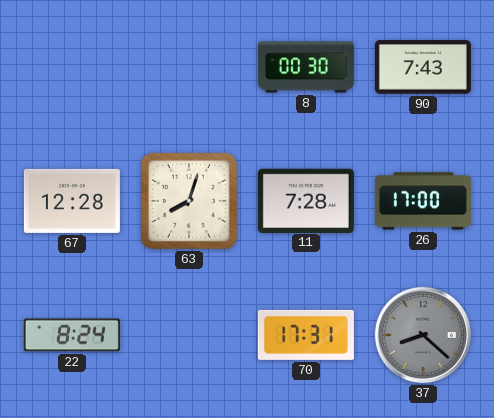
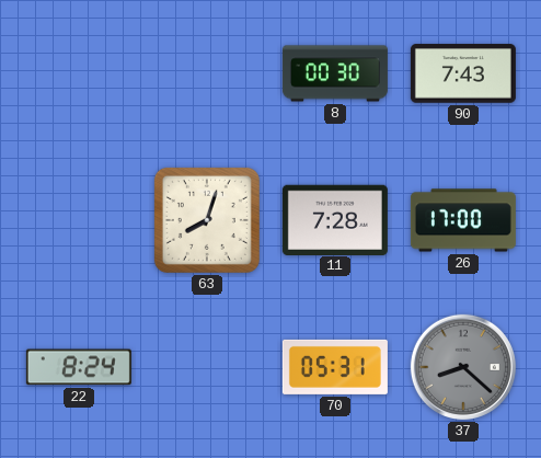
67: 12:28 -> none
70: 17:31 -> 05:31
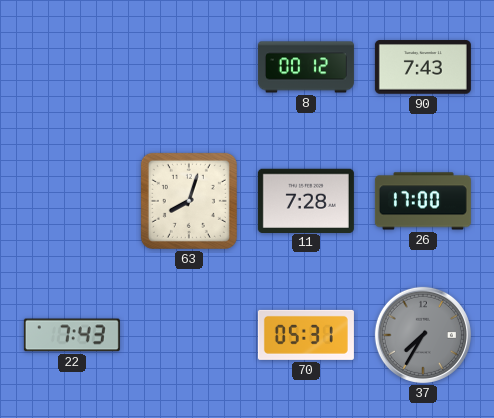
8: 00:30 -> 00:12
22: 8:24 -> 7:43
37: 8:22 -> 7:35
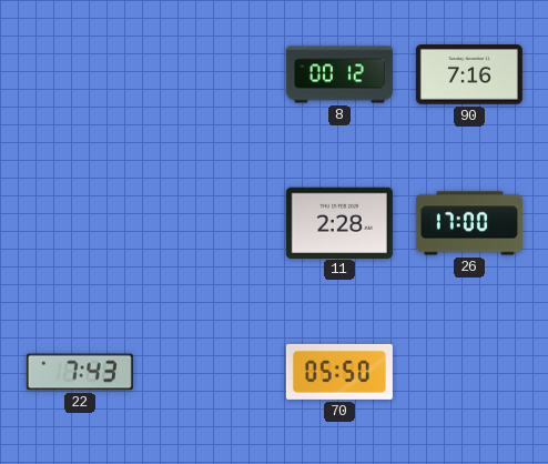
90: 7:43 -> 7:16
63: 8:03 -> none
11: 7:28 -> 2:28
70: 05:31 -> 05:50
37: 7:35 -> none
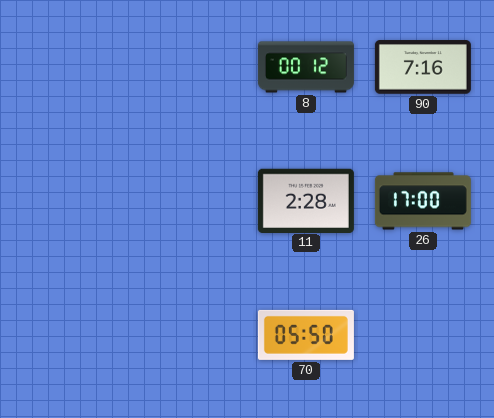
22: 7:43 -> none
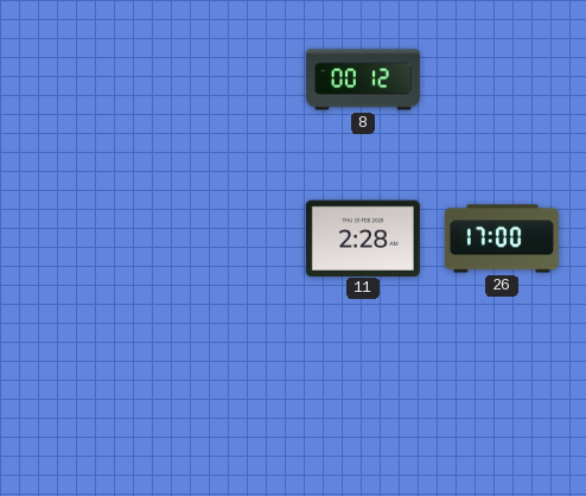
90: 7:16 -> none
70: 05:50 -> none
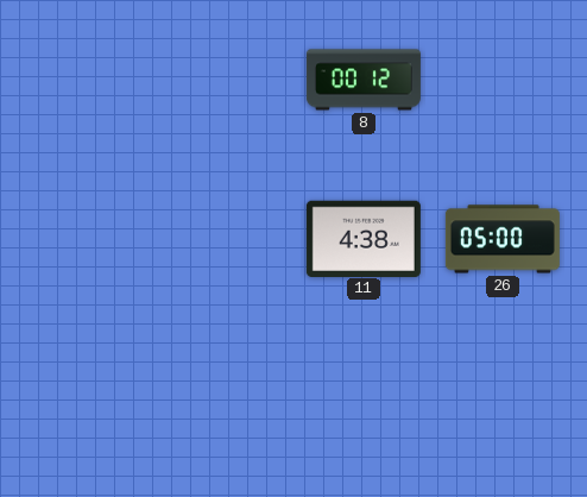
11: 2:28 -> 4:38
26: 17:00 -> 05:00
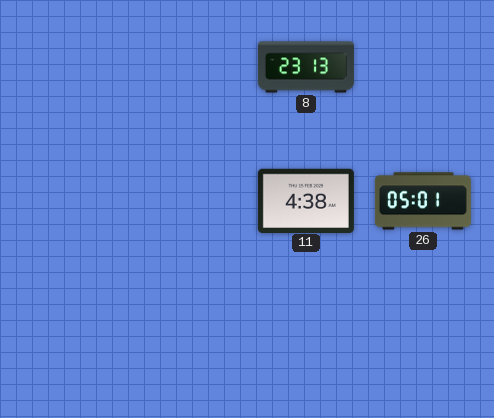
8: 00:12 -> 23:13
26: 05:00 -> 05:01
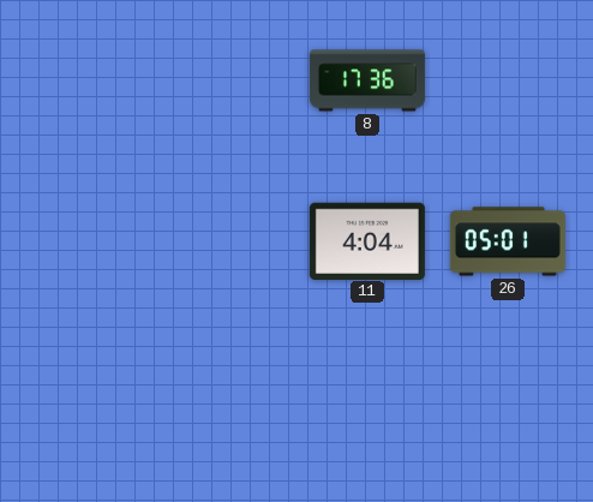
8: 23:13 -> 17:36
11: 4:38 -> 4:04
